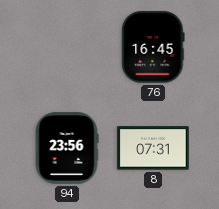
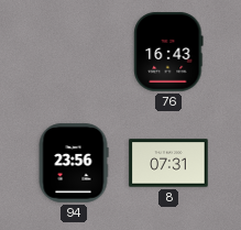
76: 16:45 -> 16:43
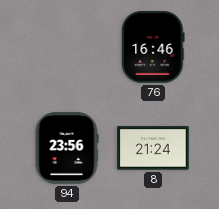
76: 16:43 -> 16:46
8: 07:31 -> 21:24
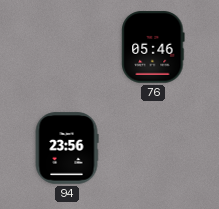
76: 16:46 -> 05:46
8: 21:24 -> none
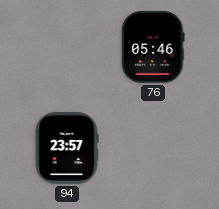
94: 23:56 -> 23:57
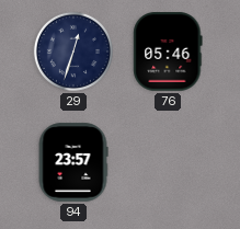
29: none -> 12:33
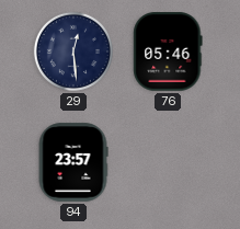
29: 12:33 -> 12:29
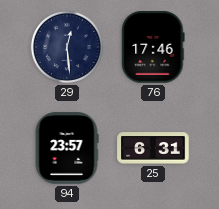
76: 05:46 -> 17:46
25: none -> 6:31
